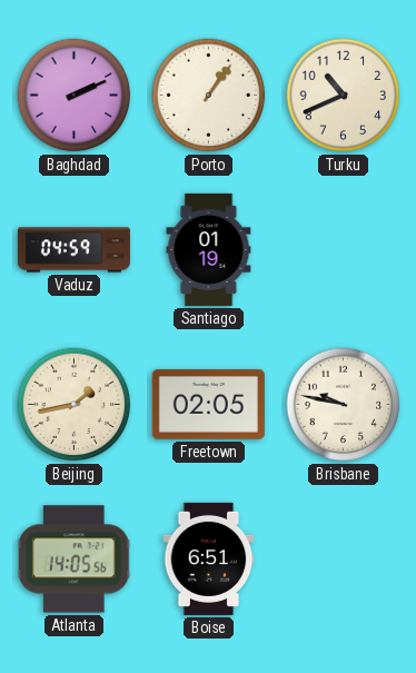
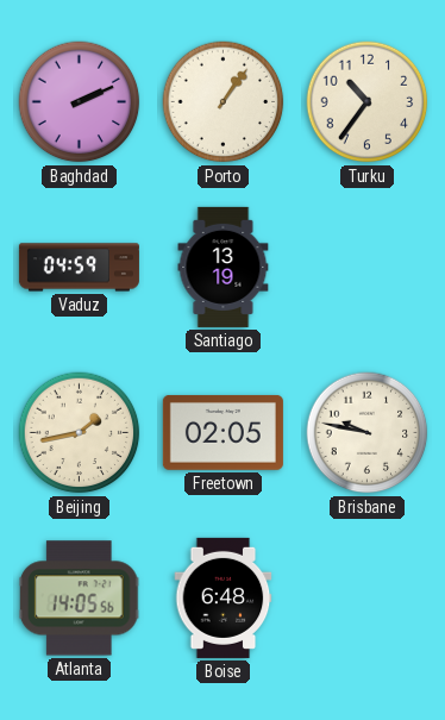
Turku: 10:41 -> 10:36
Santiago: 01:19 -> 13:19
Boise: 6:51 -> 6:48
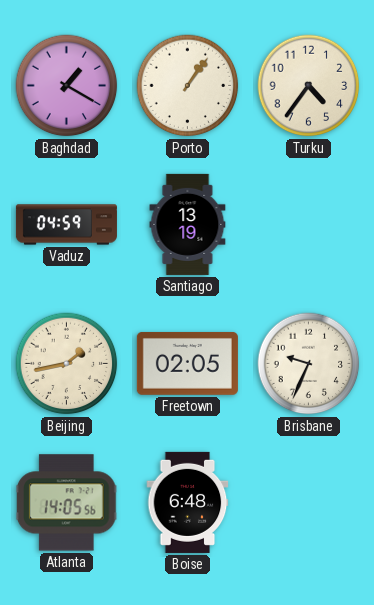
Baghdad: 2:11 -> 1:20
Turku: 10:36 -> 4:36
Brisbane: 9:47 -> 9:34
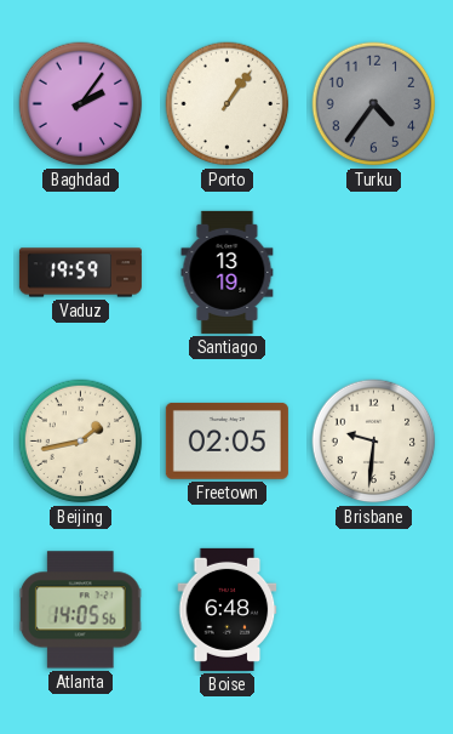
Baghdad: 1:20 -> 2:06
Turku dial: cream -> grey
Vaduz: 04:59 -> 19:59
Brisbane: 9:34 -> 9:31
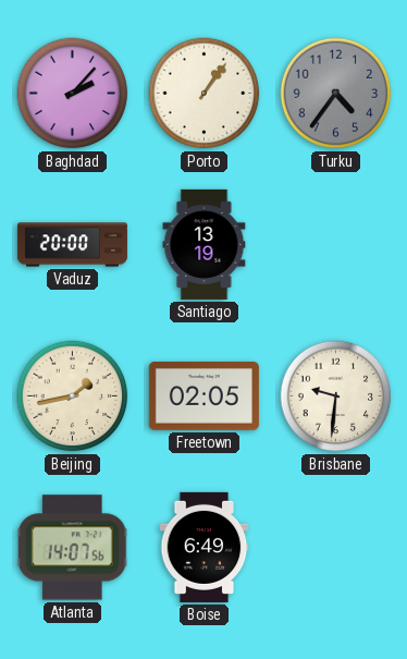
Baghdad: 2:06 -> 2:07
Vaduz: 19:59 -> 20:00
Atlanta: 14:05 -> 14:07
Boise: 6:48 -> 6:49
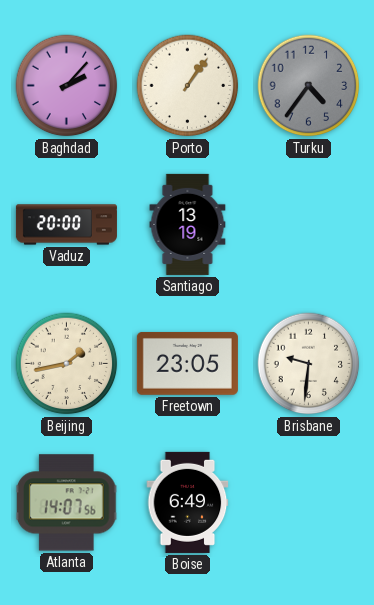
Freetown: 02:05 -> 23:05
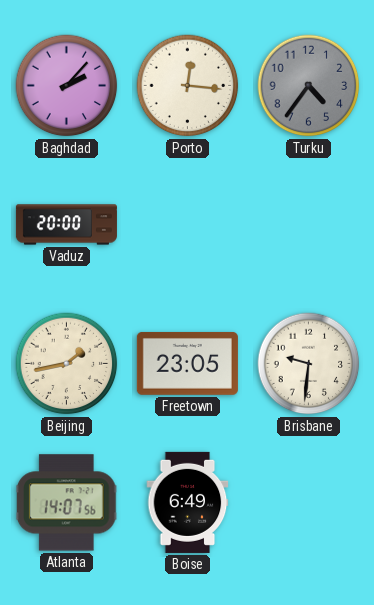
Porto: 1:06 -> 12:16
Santiago: 13:19 -> none
